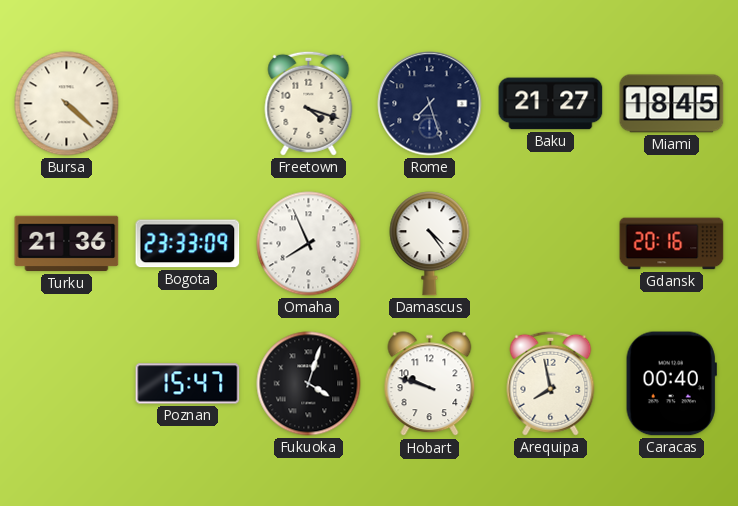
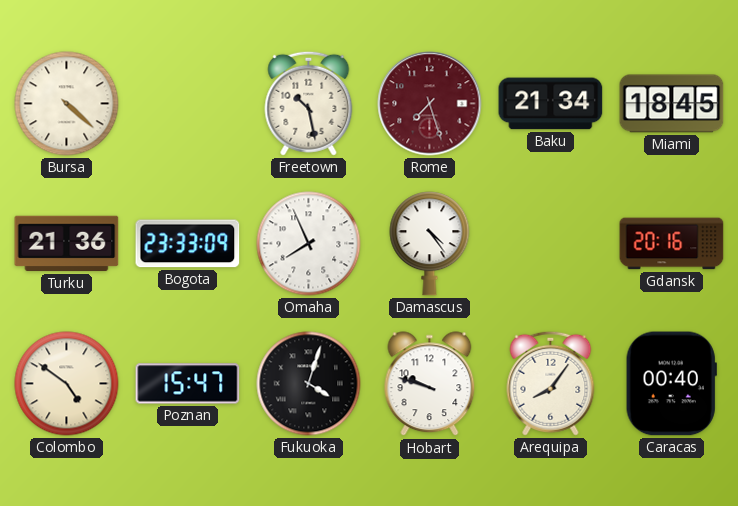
Freetown: 4:18 -> 10:28
Rome dial: navy -> burgundy
Baku: 21:27 -> 21:34
Colombo: none -> 4:51
Arequipa: 7:58 -> 8:06
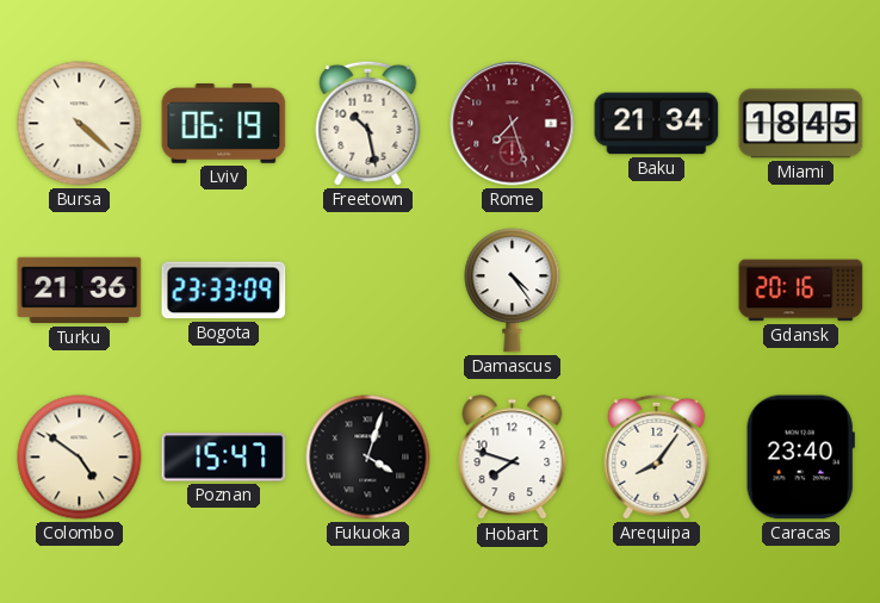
Lviv: none -> 06:19
Omaha: 7:56 -> none
Hobart: 9:48 -> 7:48
Caracas: 00:40 -> 23:40
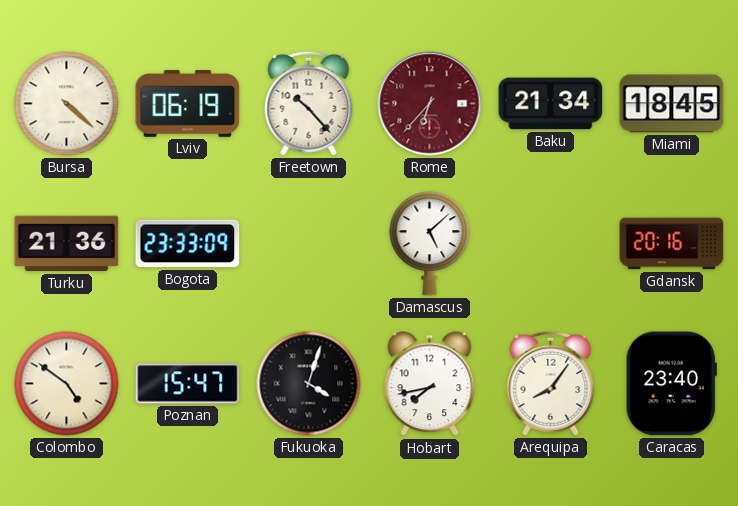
Freetown: 10:28 -> 10:23
Rome: 7:27 -> 6:37
Damascus: 4:24 -> 5:08
Hobart: 7:48 -> 7:43
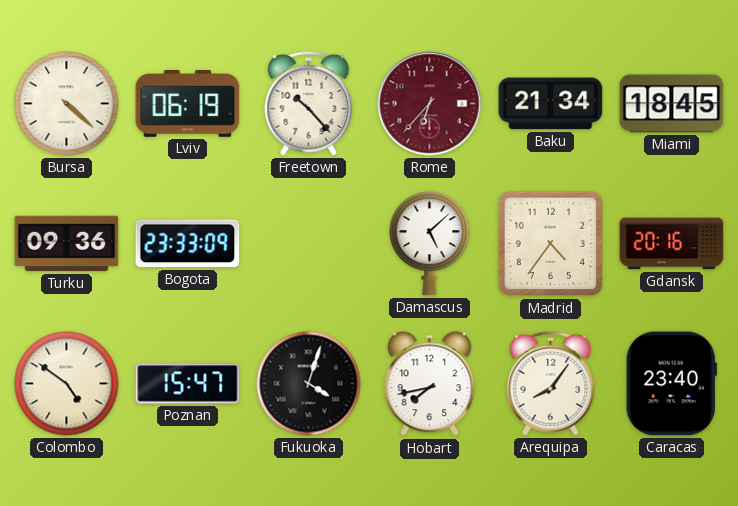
Turku: 21:36 -> 09:36
Madrid: none -> 4:36
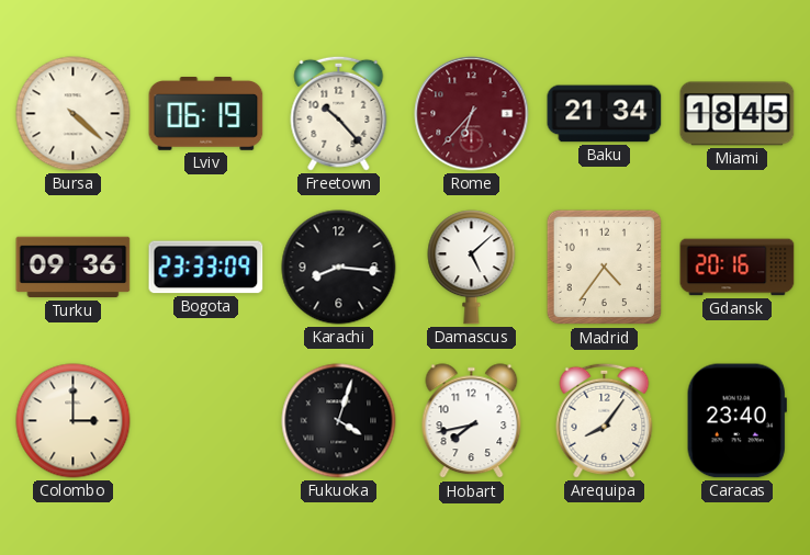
Karachi: none -> 8:16
Colombo: 4:51 -> 3:00
Poznan: 15:47 -> none
